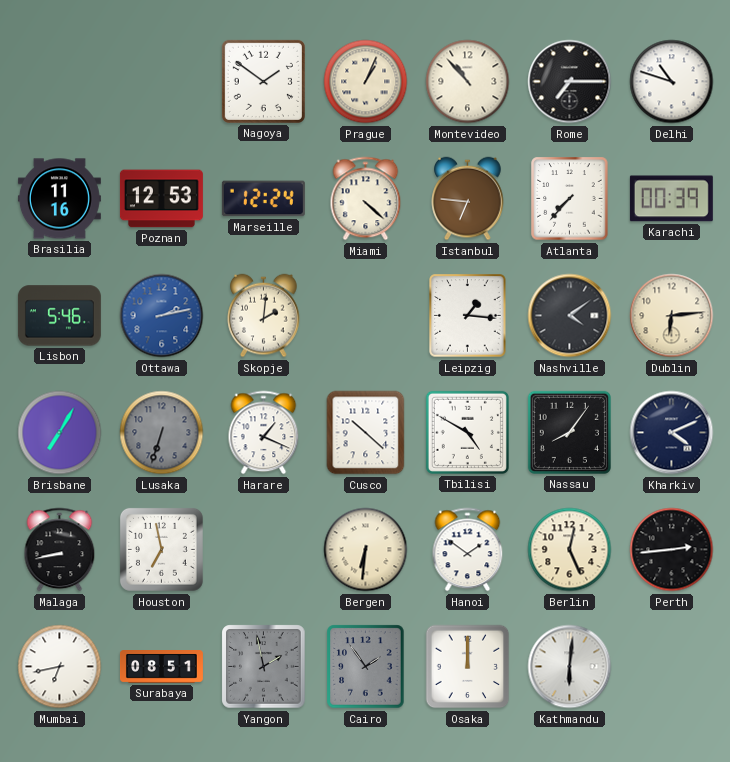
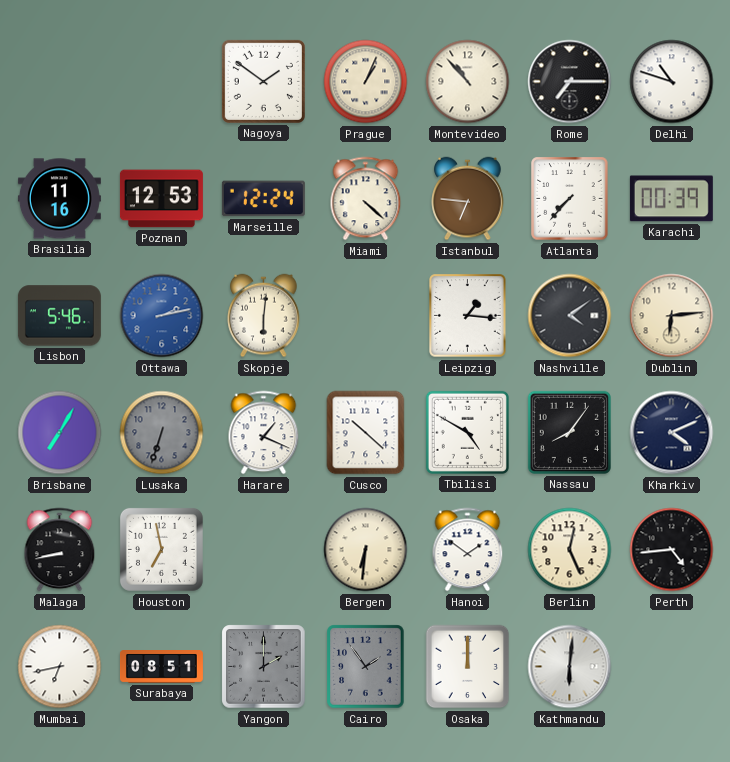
Skopje: 2:01 -> 6:01
Perth: 2:44 -> 4:44
Yangon: 1:58 -> 2:00
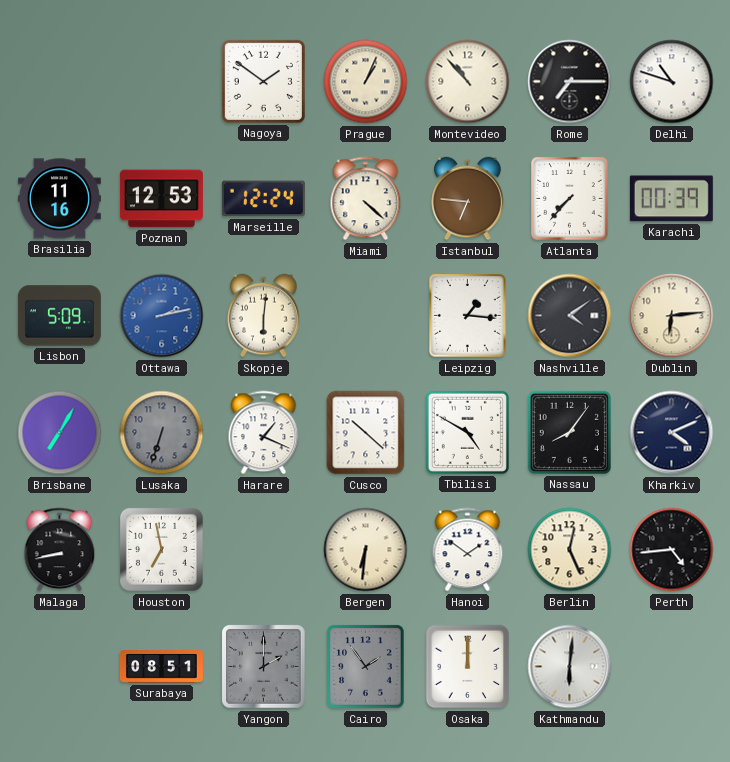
Lisbon: 5:46 -> 5:09
Mumbai: 6:43 -> none
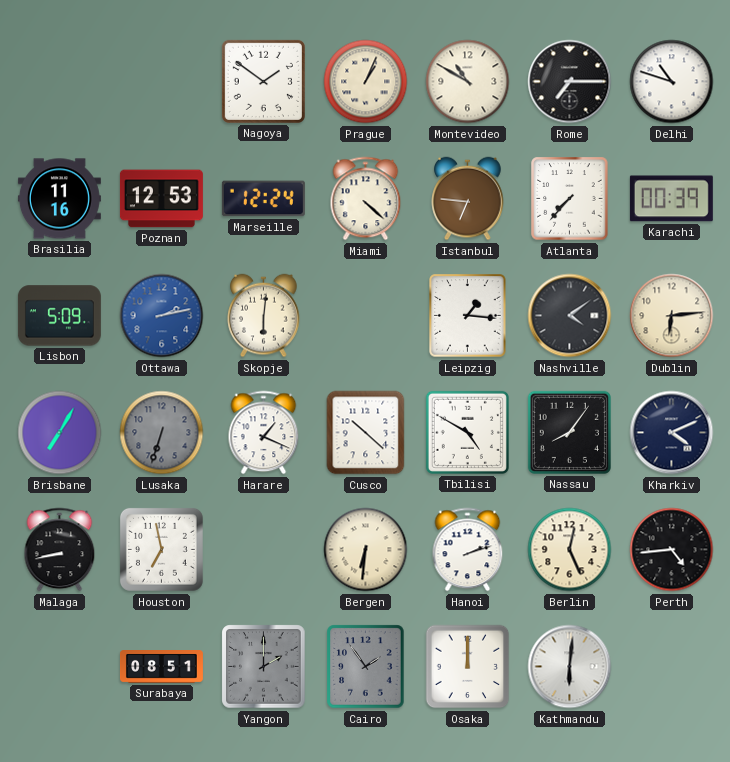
Montevideo: 10:53 -> 10:50
Hanoi: 1:51 -> 2:12
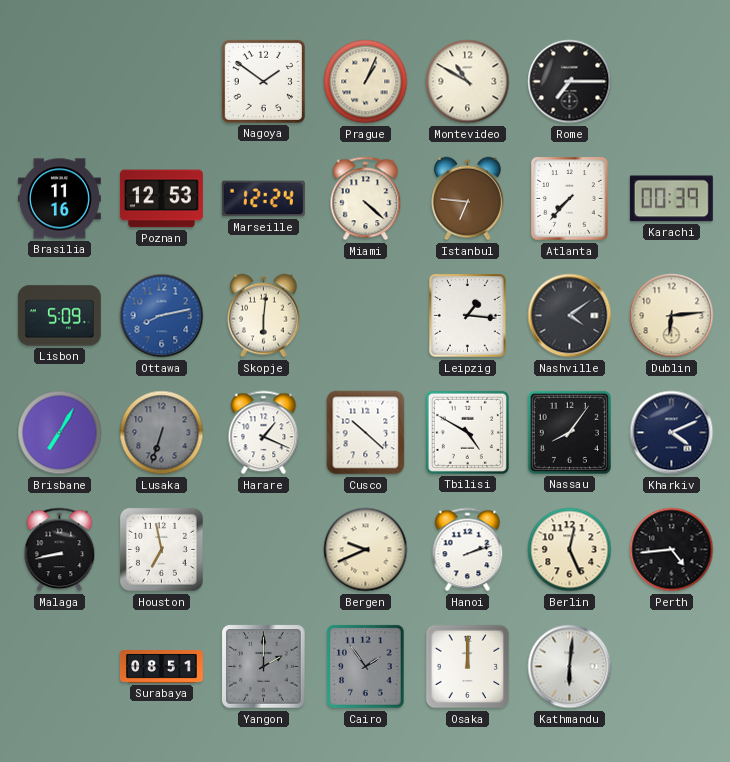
Delhi: 10:48 -> none
Ottawa: 2:13 -> 8:13
Bergen: 6:31 -> 9:41
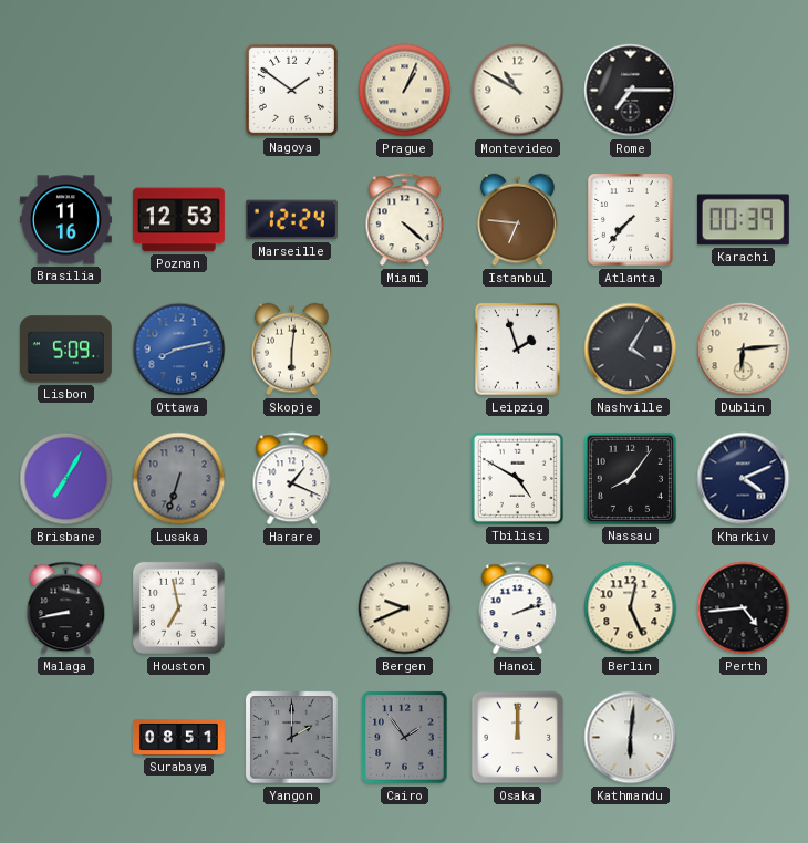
Leipzig: 1:16 -> 1:57
Nashville: 4:09 -> 4:05
Cusco: 10:22 -> none
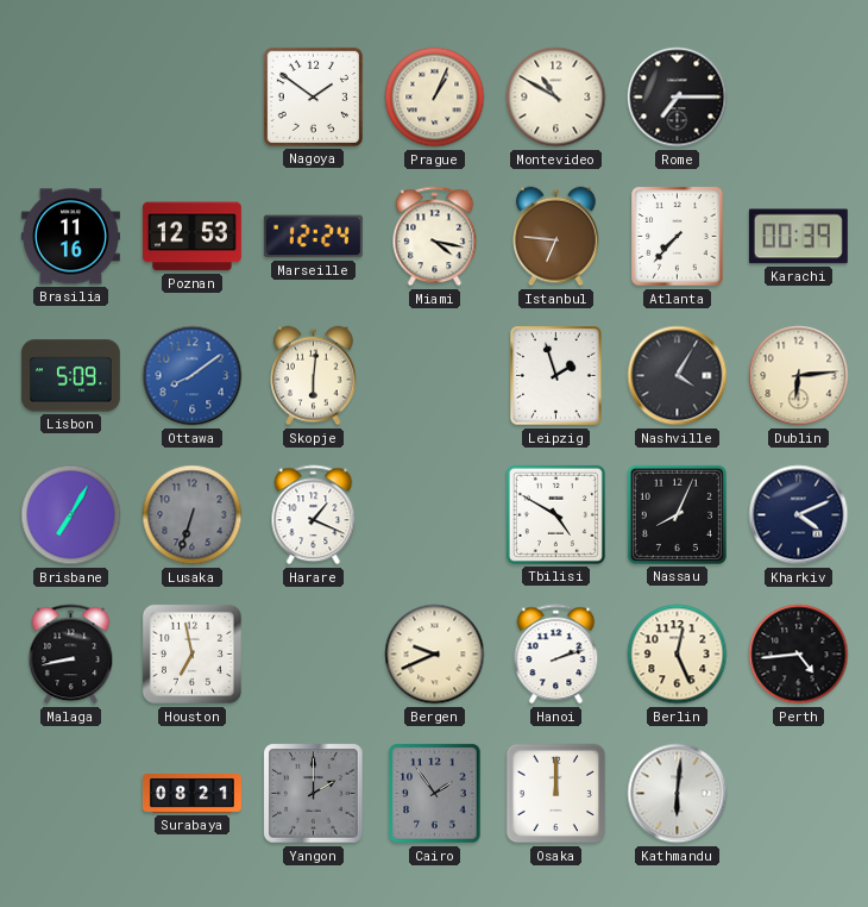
Miami: 4:22 -> 4:17
Ottawa: 8:13 -> 8:09
Nassau: 8:06 -> 8:04
Surabaya: 08:51 -> 08:21
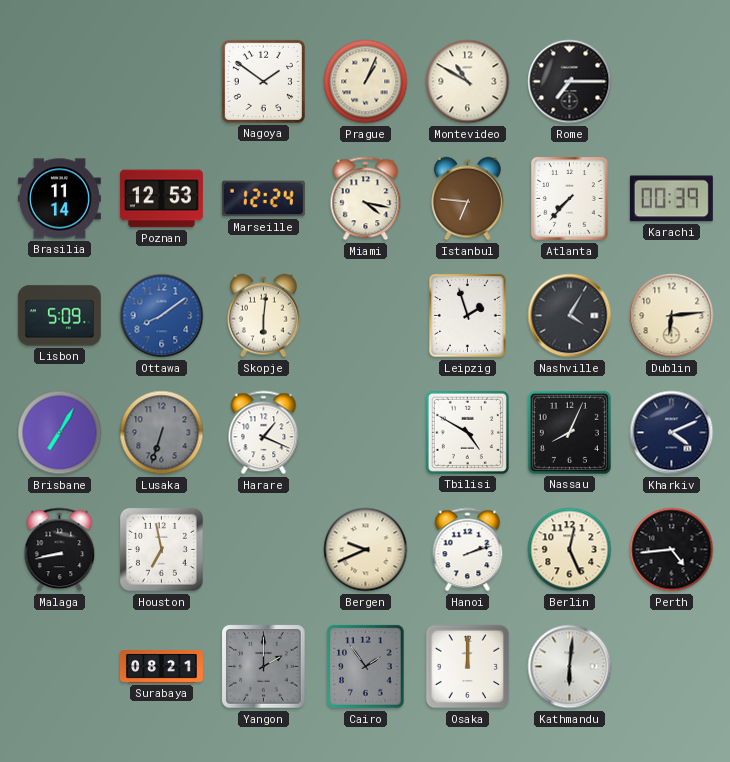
Brasilia: 11:16 -> 11:14
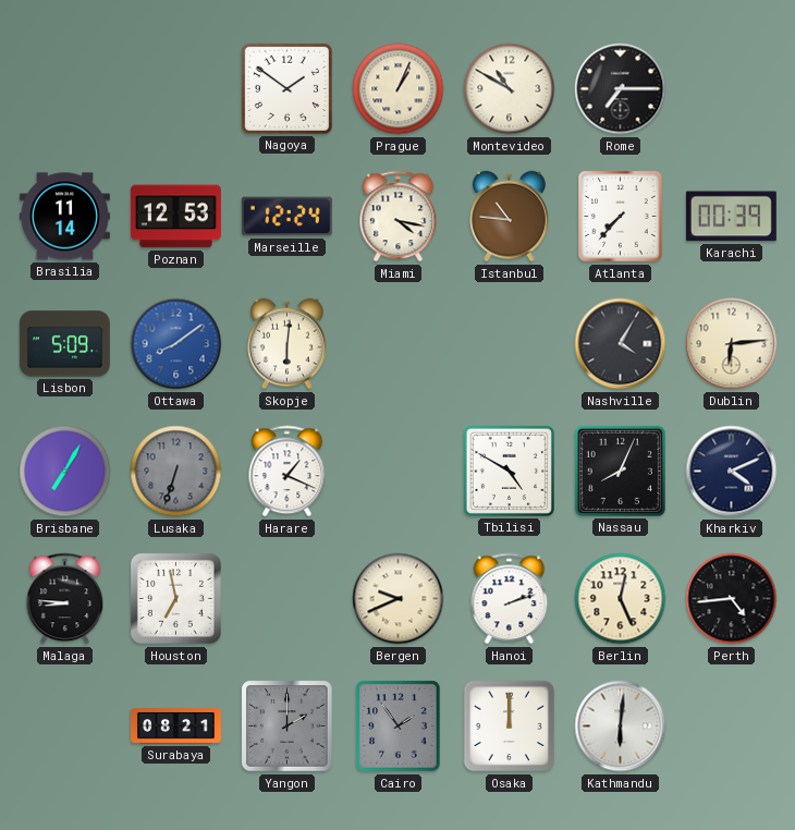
Istanbul: 6:46 -> 10:46
Leipzig: 1:57 -> none
Malaga: 8:43 -> 8:46
